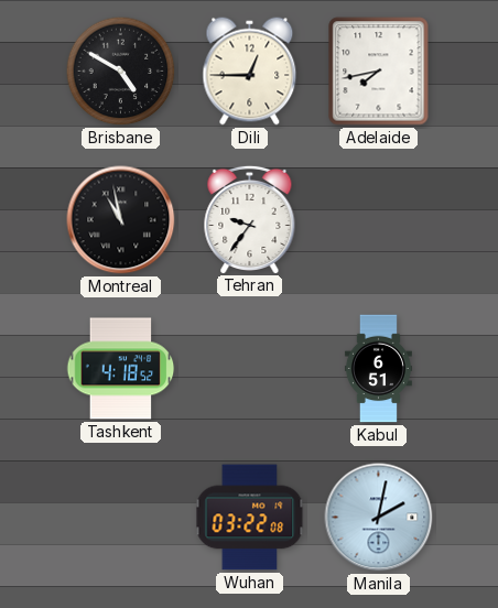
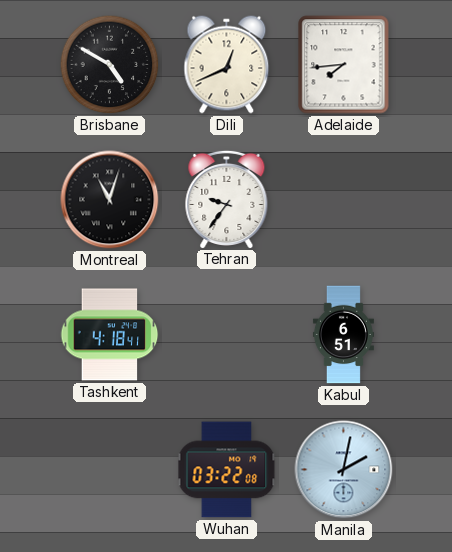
Dili: 12:45 -> 12:41
Adelaide: 7:43 -> 7:44
Montreal: 10:58 -> 11:03
Tashkent: 4:18:52 -> 4:18:41
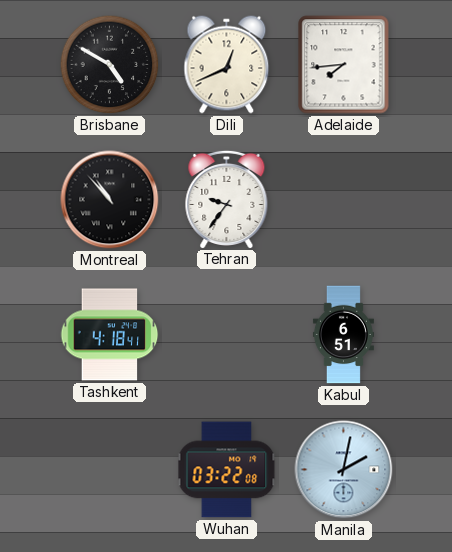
Montreal: 11:03 -> 10:53
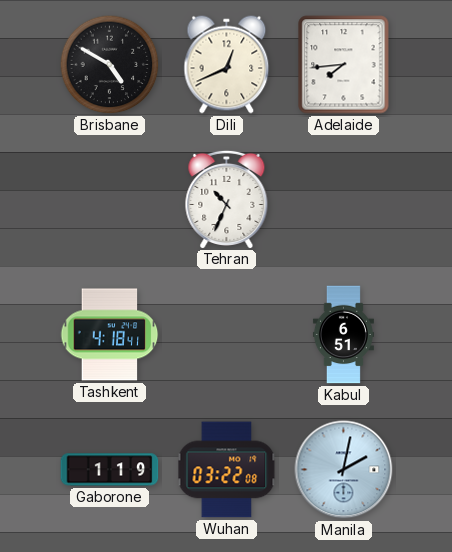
Montreal: 10:53 -> none
Tehran: 9:36 -> 10:34
Gaborone: none -> 1:19
